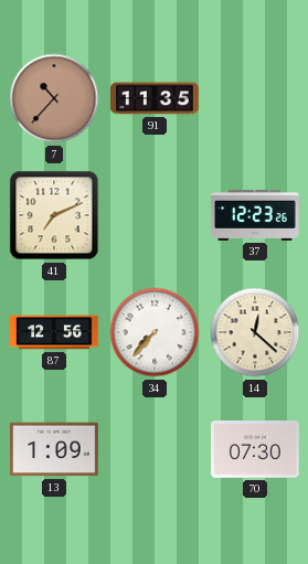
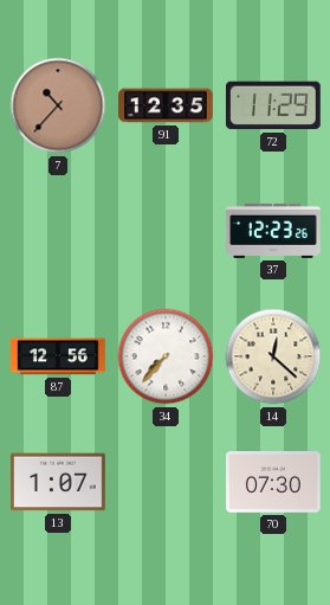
91: 11:35 -> 12:35
72: none -> 11:29
41: 7:11 -> none
13: 1:09 -> 1:07
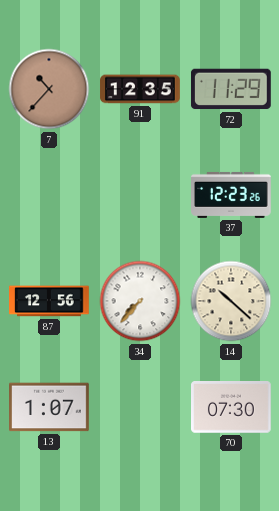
14: 12:22 -> 10:22
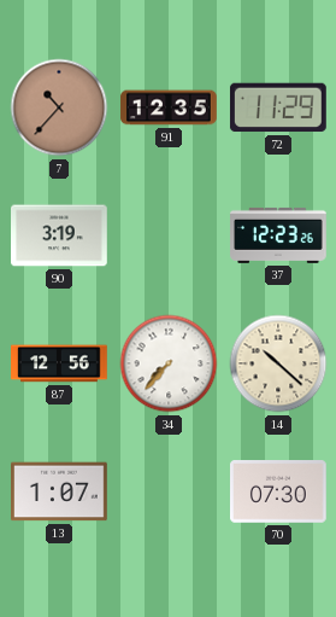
90: none -> 3:19
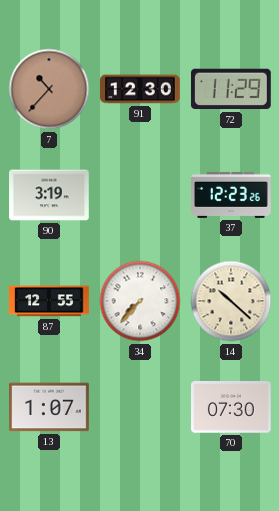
91: 12:35 -> 12:30
87: 12:56 -> 12:55
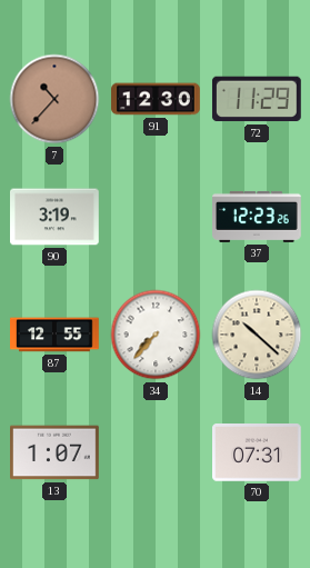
70: 07:30 -> 07:31
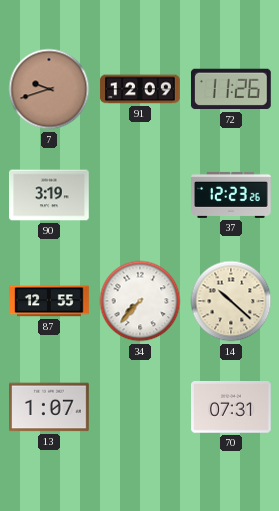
7: 10:37 -> 9:42
91: 12:30 -> 12:09
72: 11:29 -> 11:26
